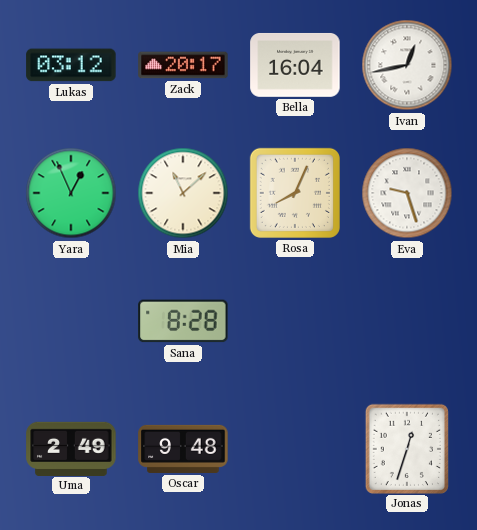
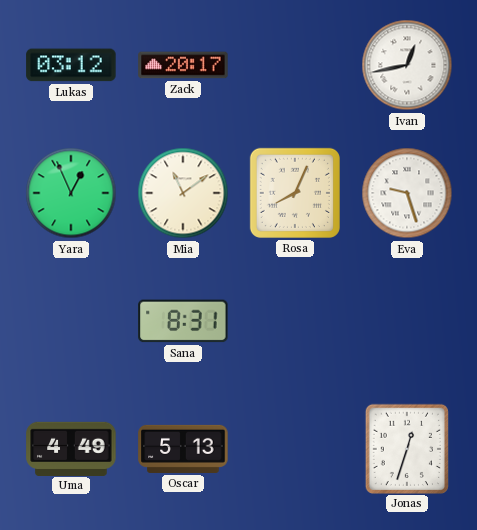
Bella: 16:04 -> none
Mia: 11:08 -> 11:09
Sana: 8:28 -> 8:31
Uma: 2:49 -> 4:49
Oscar: 9:48 -> 5:13
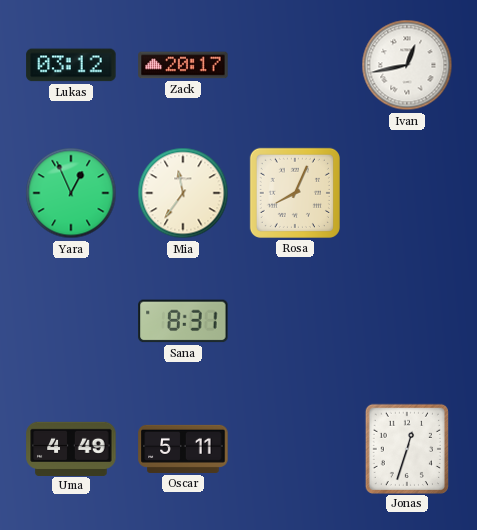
Mia: 11:09 -> 11:36
Eva: 9:27 -> none
Oscar: 5:13 -> 5:11
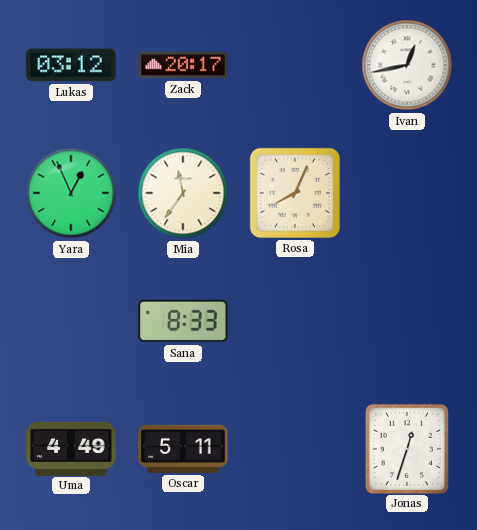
Sana: 8:31 -> 8:33
